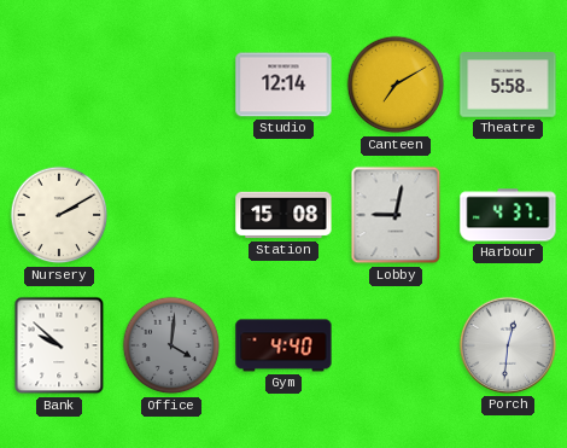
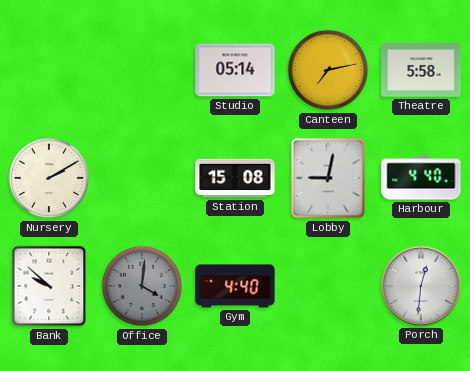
Studio: 12:14 -> 05:14
Canteen: 7:10 -> 7:13
Harbour: 4:37 -> 4:40
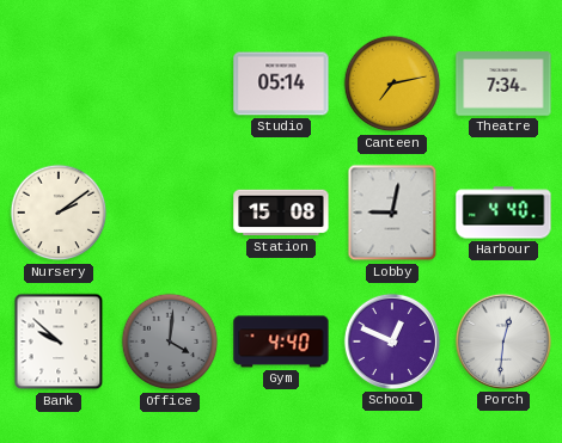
Theatre: 5:58 -> 7:34
Nursery: 2:10 -> 2:09
School: none -> 12:49
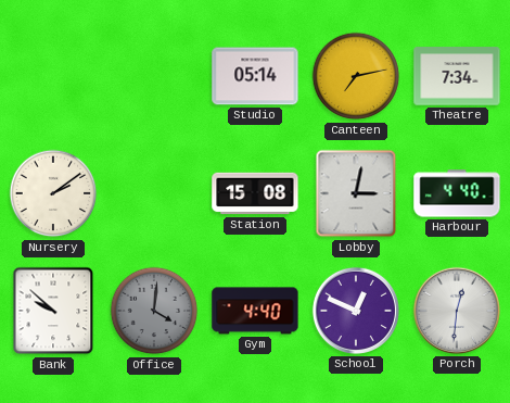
Lobby: 9:02 -> 3:02
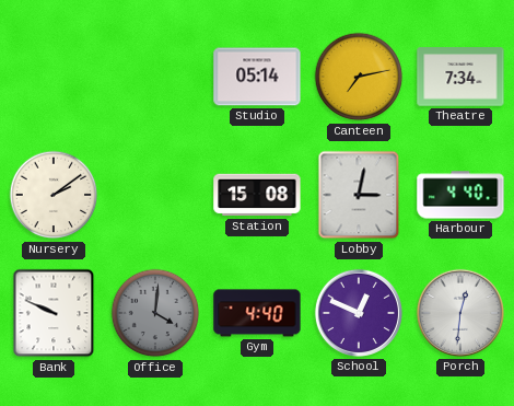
Bank: 9:52 -> 9:49
